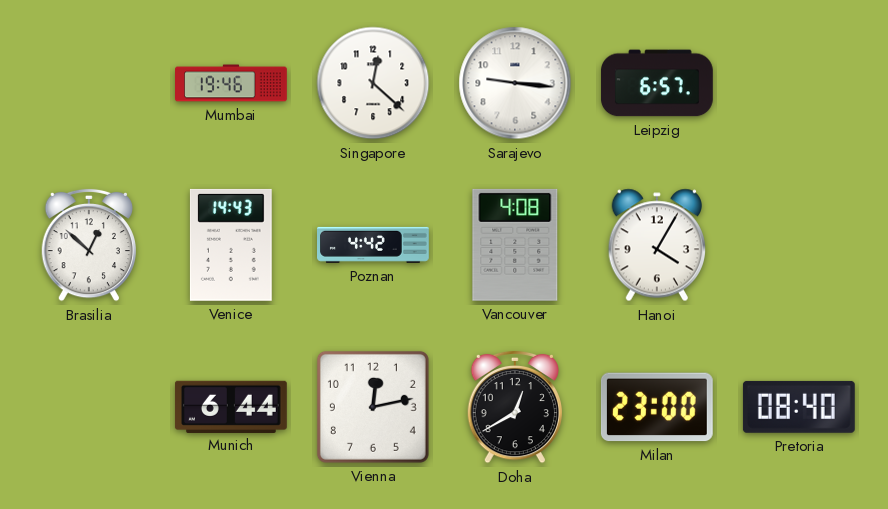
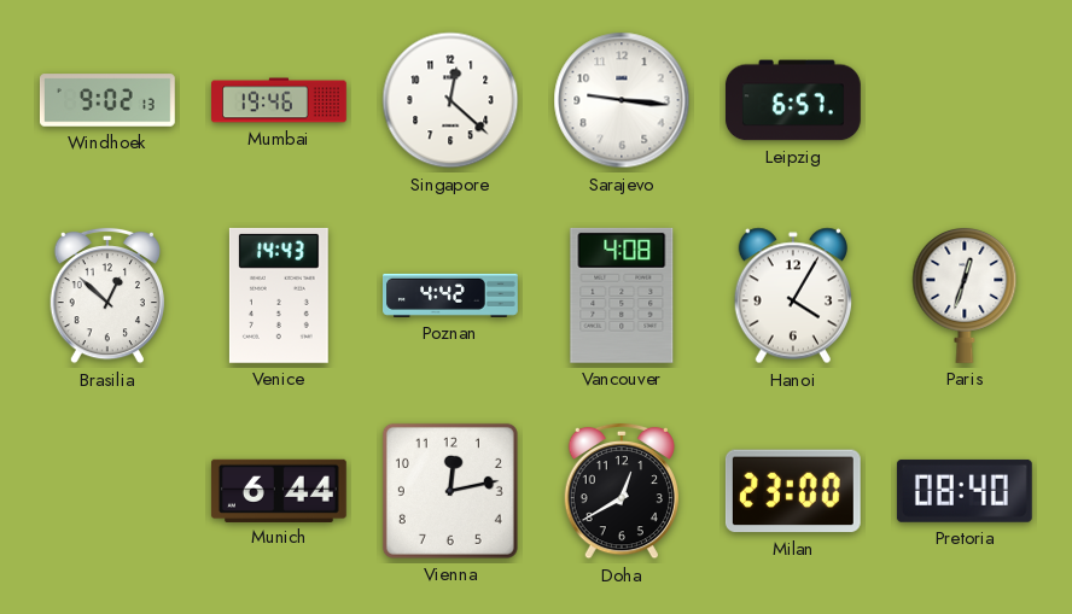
Windhoek: none -> 9:02
Paris: none -> 12:33
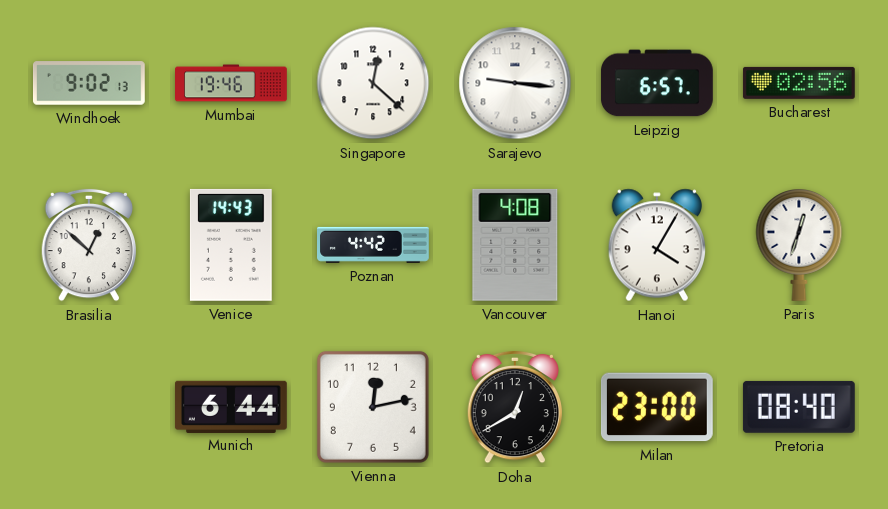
Bucharest: none -> 02:56
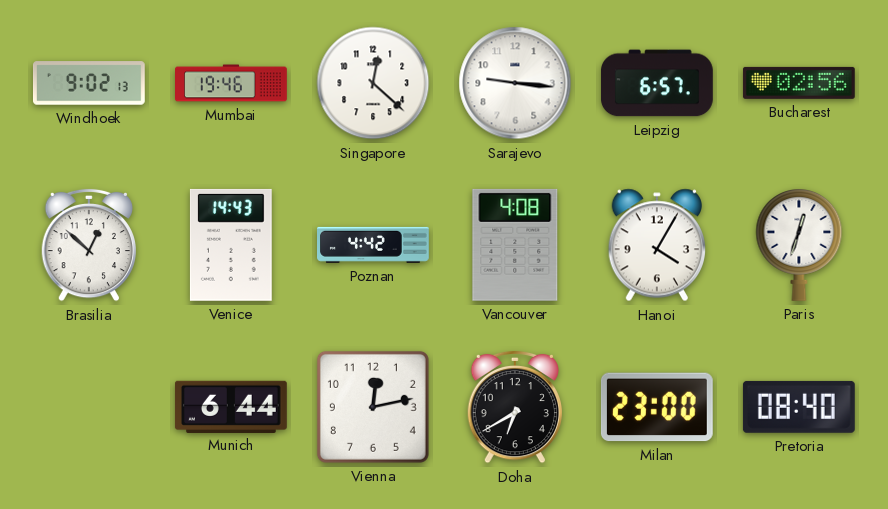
Doha: 12:40 -> 6:40
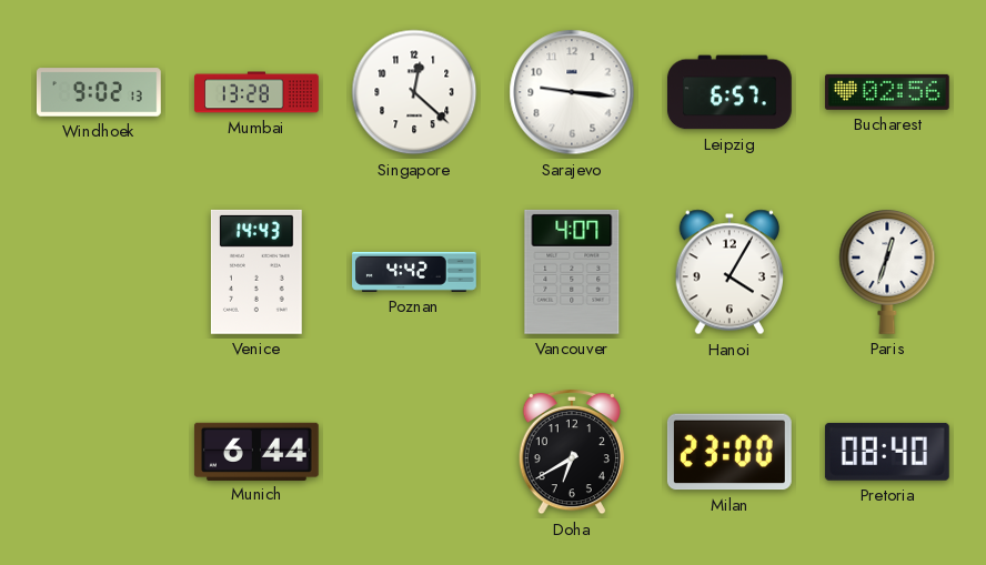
Mumbai: 19:46 -> 13:28
Brasilia: 12:52 -> none
Vancouver: 4:08 -> 4:07
Vienna: 12:13 -> none
